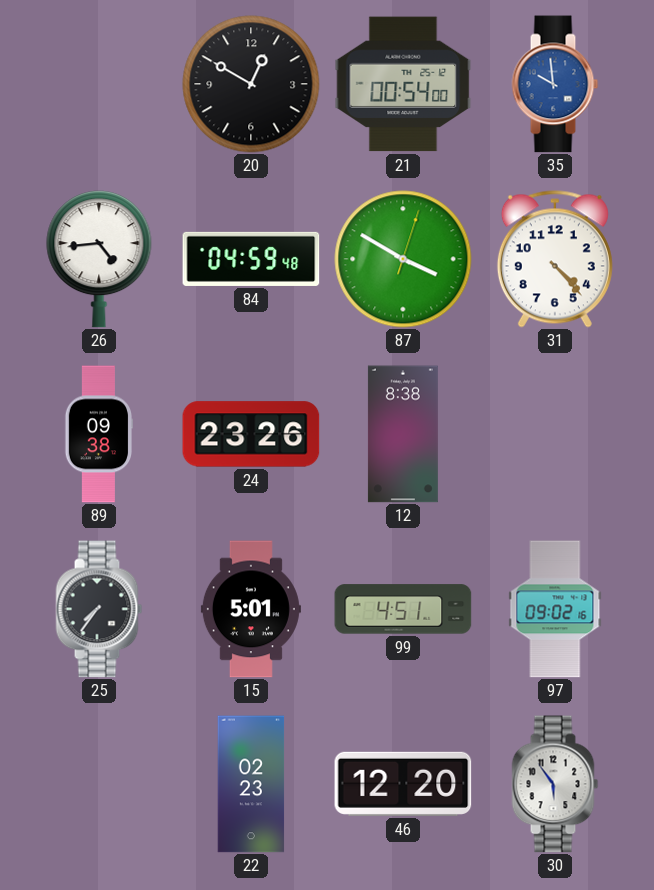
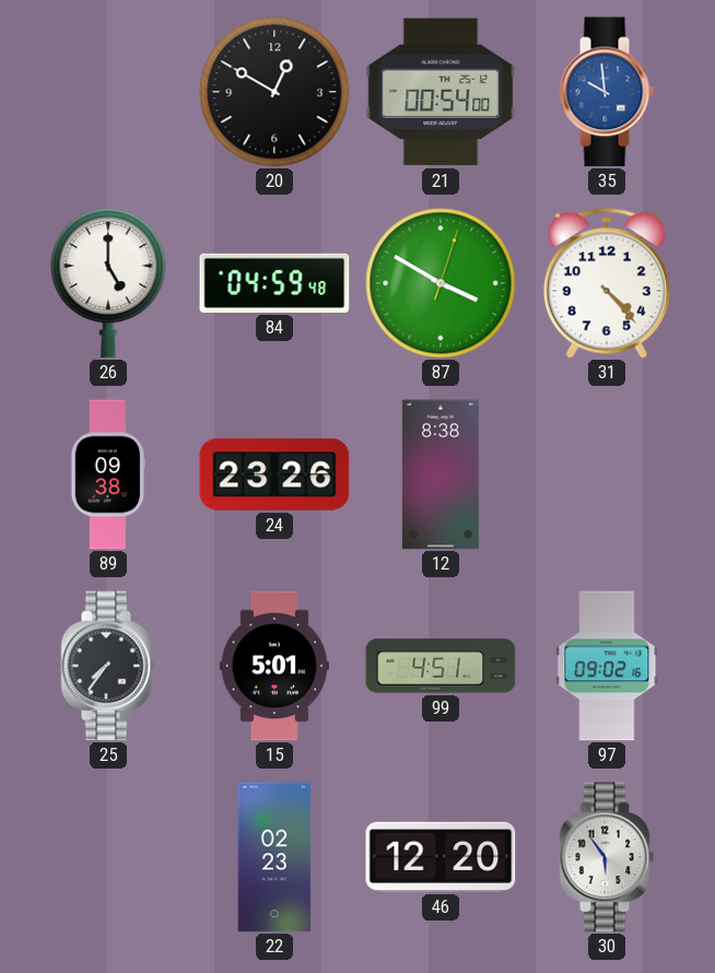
26: 4:44 -> 5:00
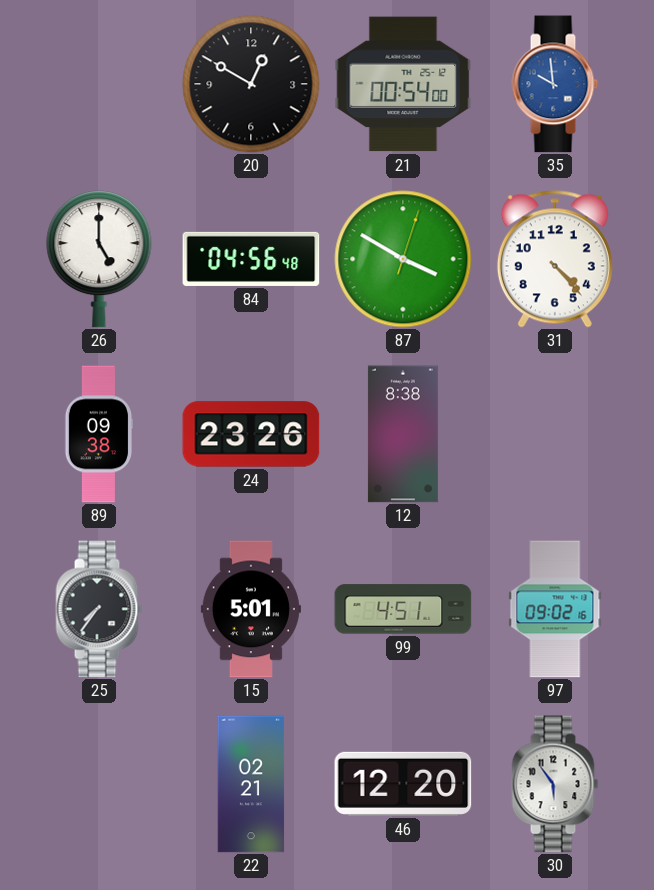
84: 04:59 -> 04:56
22: 02:23 -> 02:21
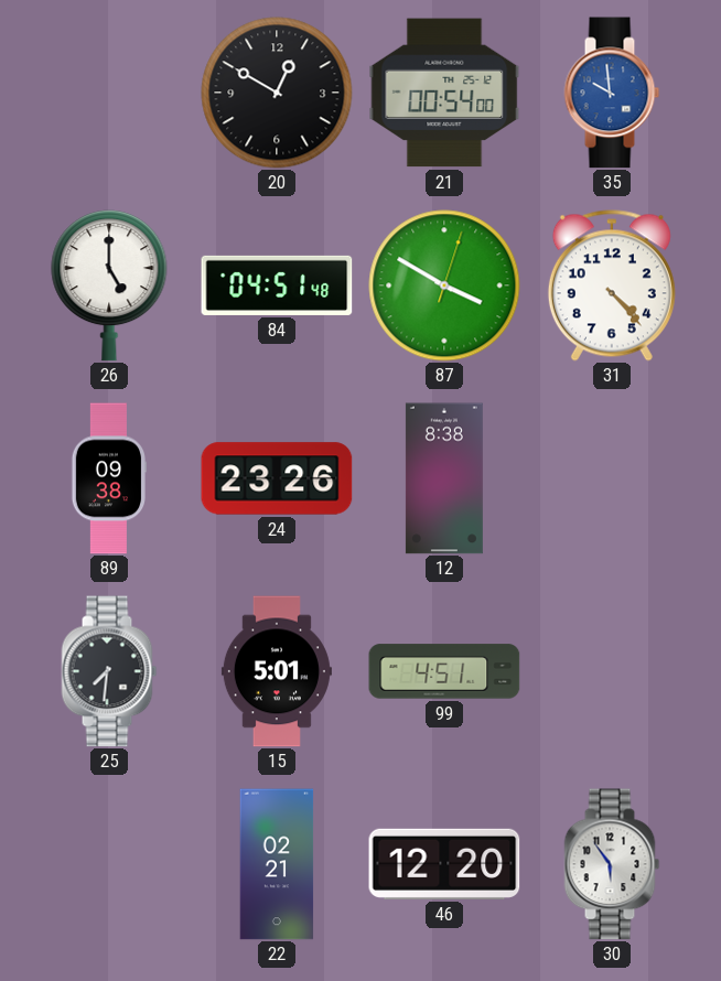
84: 04:56 -> 04:51
25: 7:36 -> 7:31
97: 09:02 -> none
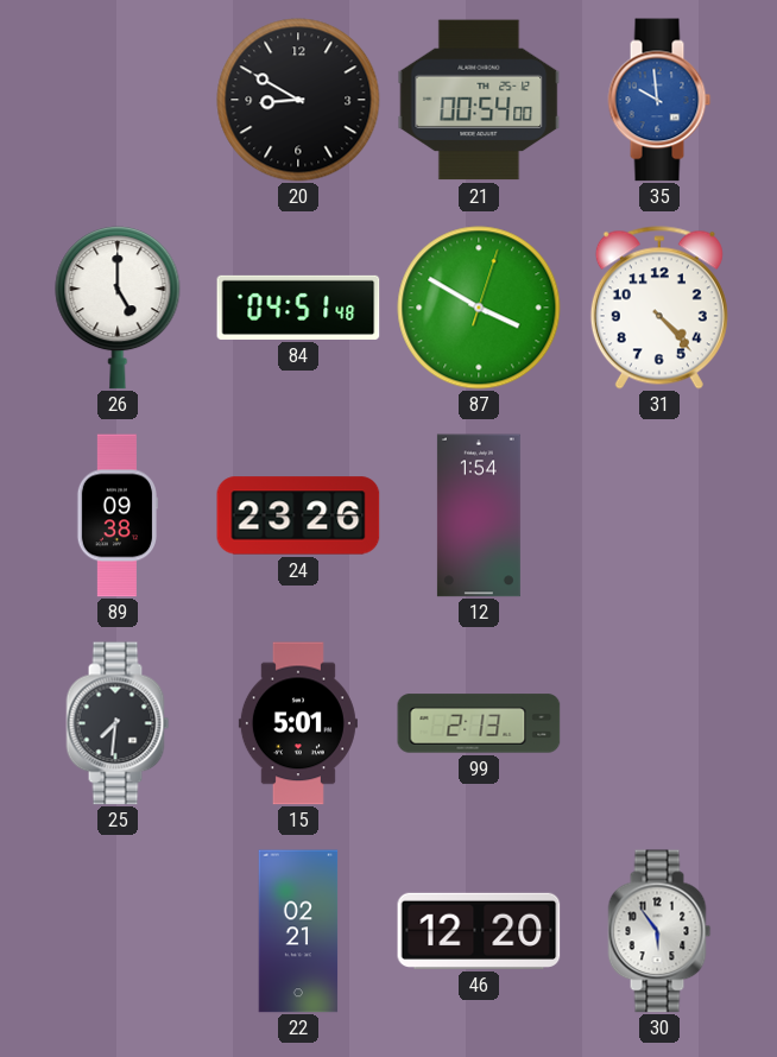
20: 12:50 -> 8:50
12: 8:38 -> 1:54
99: 4:51 -> 2:13
